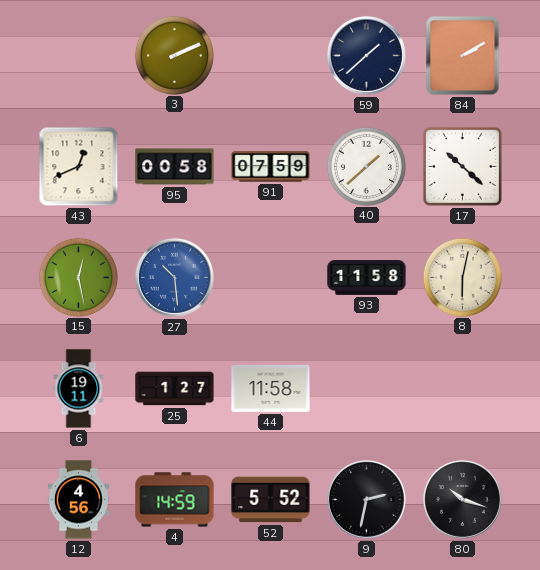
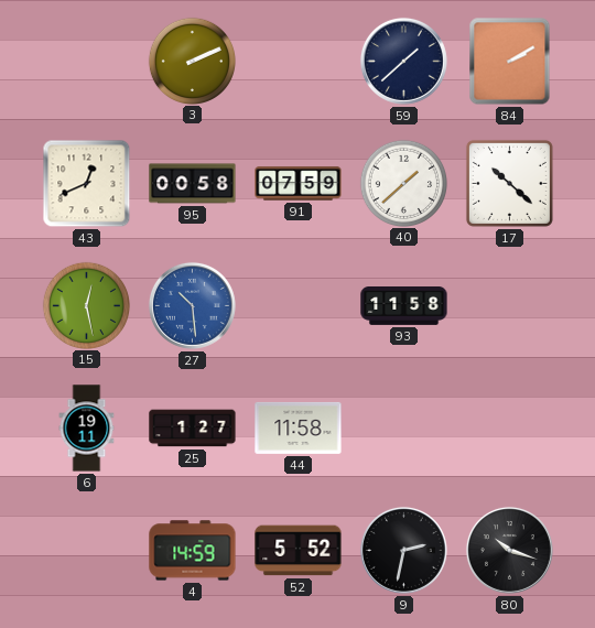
8: 6:02 -> none
12: 4:56 -> none
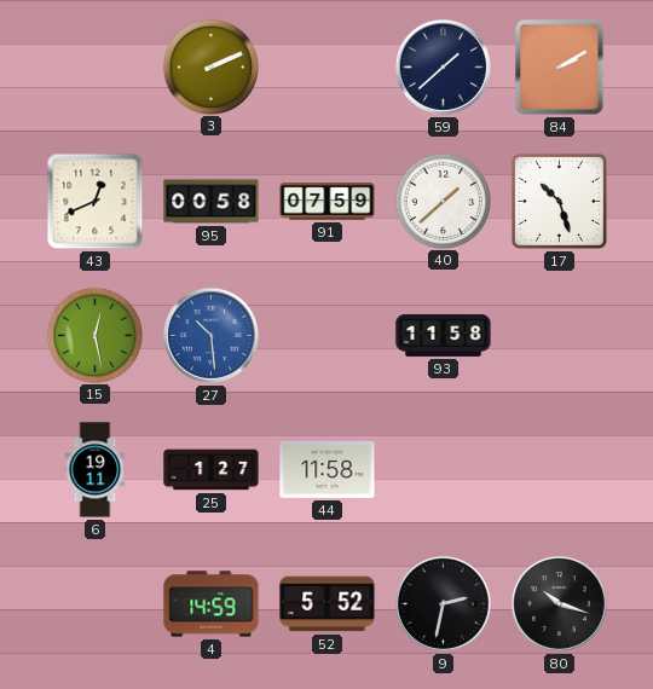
17: 10:22 -> 10:27
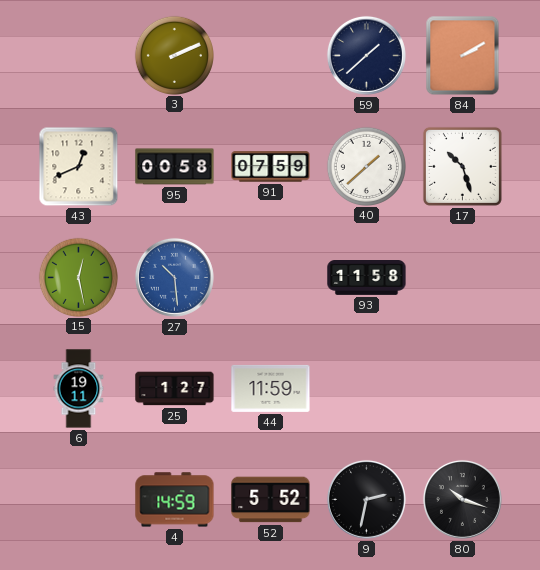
44: 11:58 -> 11:59
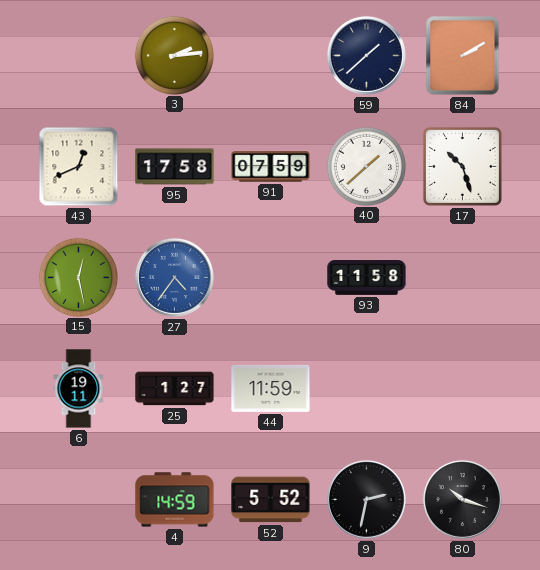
3: 2:11 -> 2:14
95: 00:58 -> 17:58
27: 10:29 -> 4:36
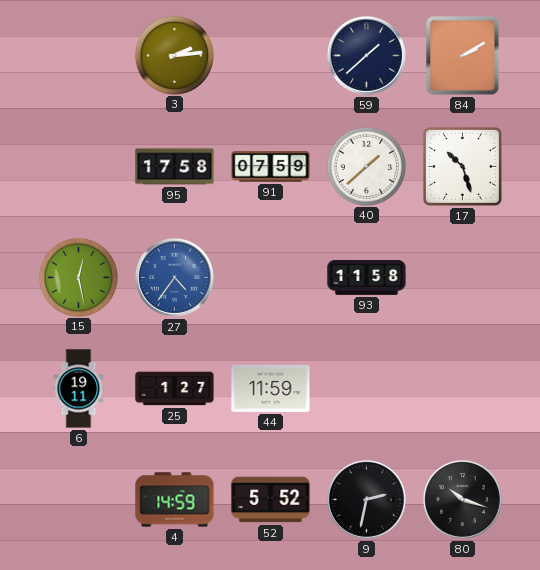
43: 12:41 -> none
